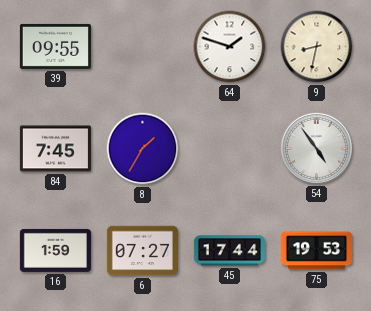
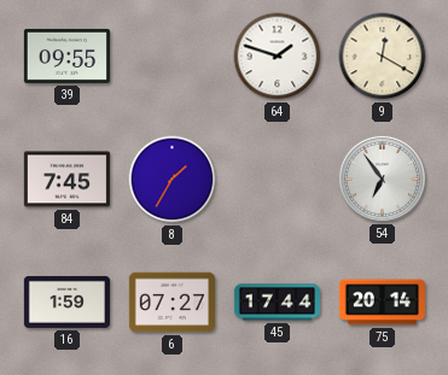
9: 8:32 -> 12:20
54: 4:54 -> 6:54
75: 19:53 -> 20:14
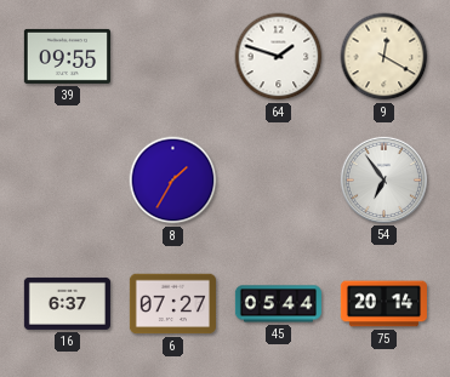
84: 7:45 -> none
16: 1:59 -> 6:37
45: 17:44 -> 05:44
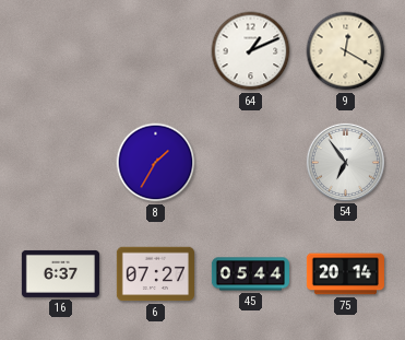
39: 09:55 -> none
64: 1:48 -> 1:11
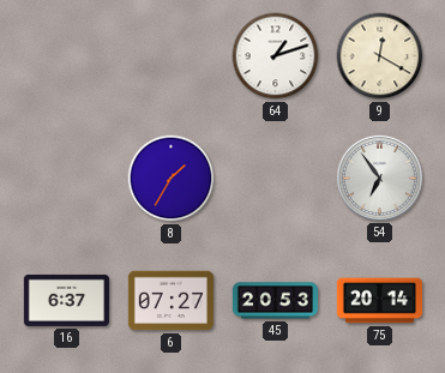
64: 1:11 -> 1:12
45: 05:44 -> 20:53
